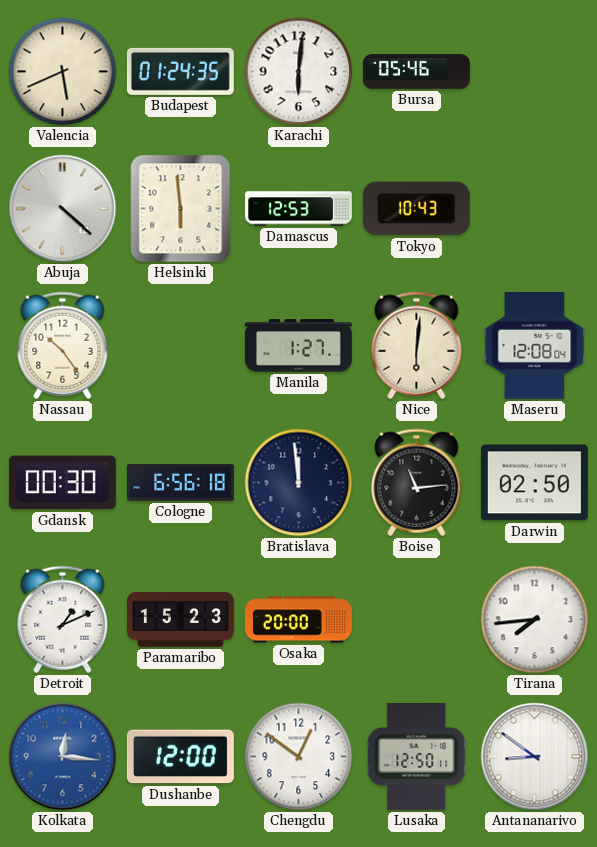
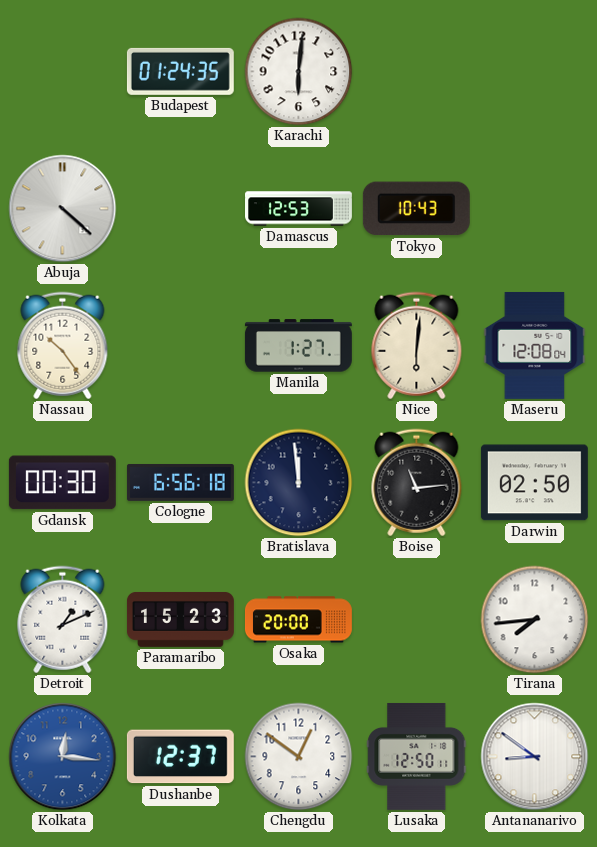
Valencia: 5:41 -> none
Bursa: 05:46 -> none
Helsinki: 5:59 -> none
Dushanbe: 12:00 -> 12:37
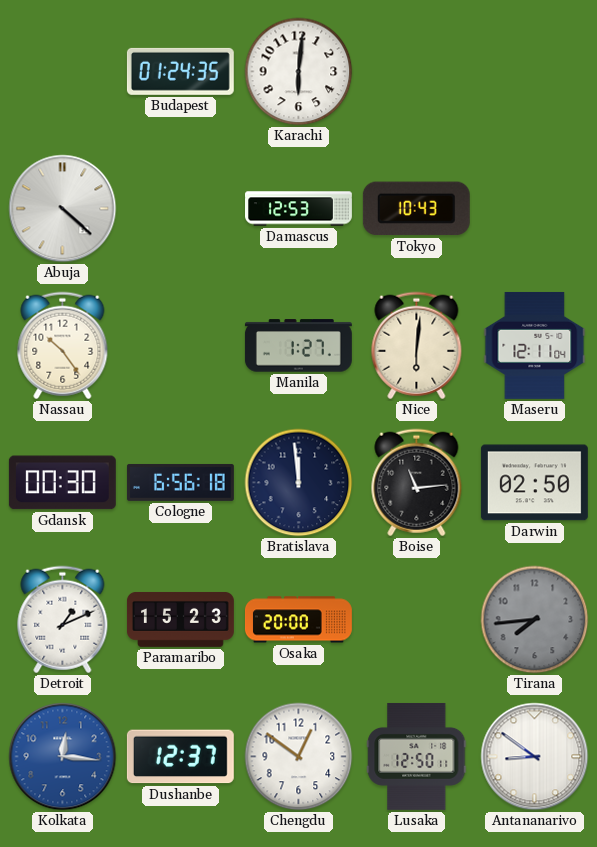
Maseru: 12:08 -> 12:11
Tirana dial: white -> grey
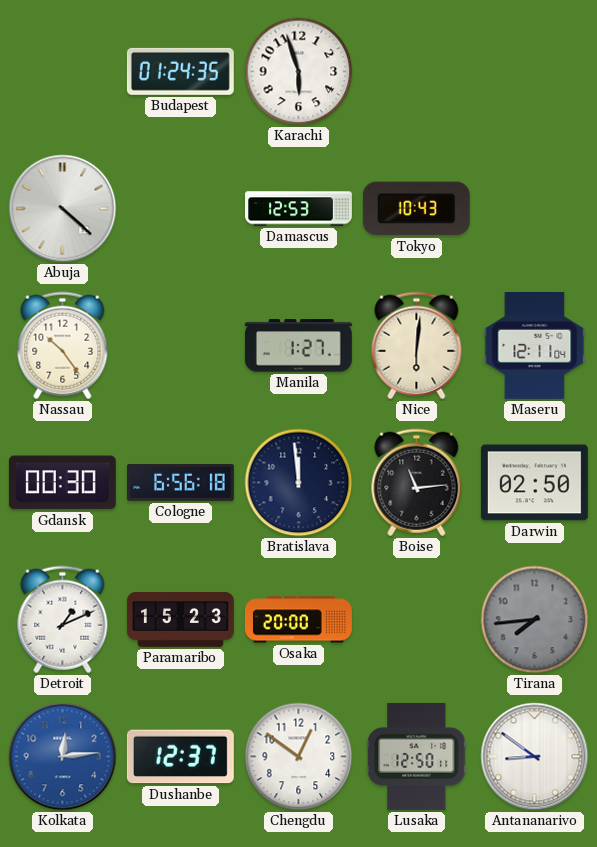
Karachi: 6:01 -> 5:57
Kolkata: 12:16 -> 12:14
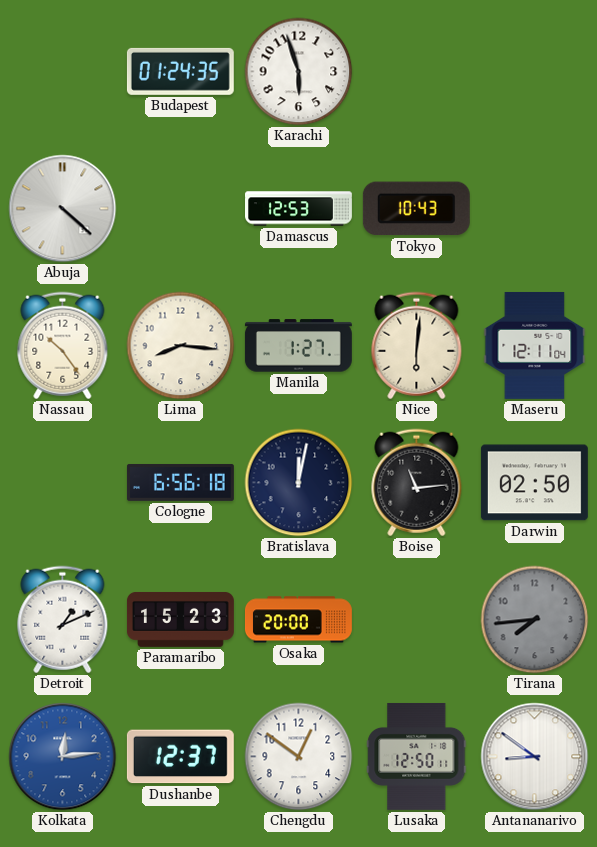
Lima: none -> 8:16
Gdansk: 00:30 -> none
Bratislava: 11:59 -> 12:02
